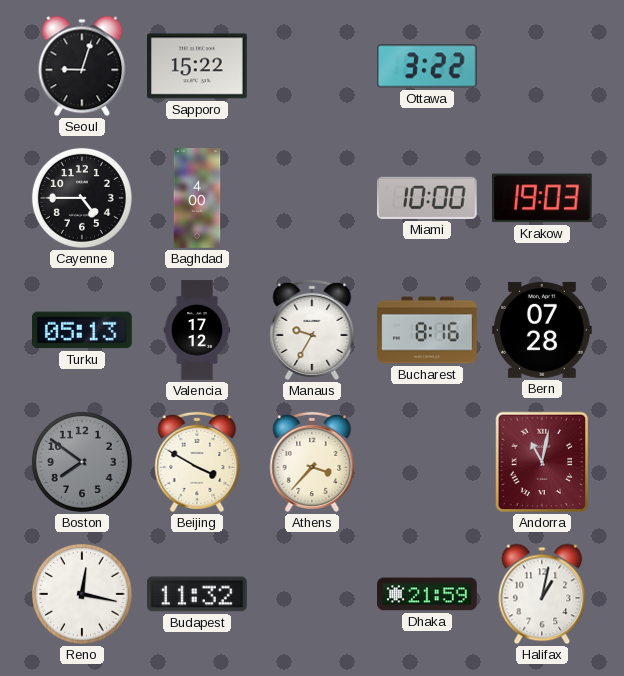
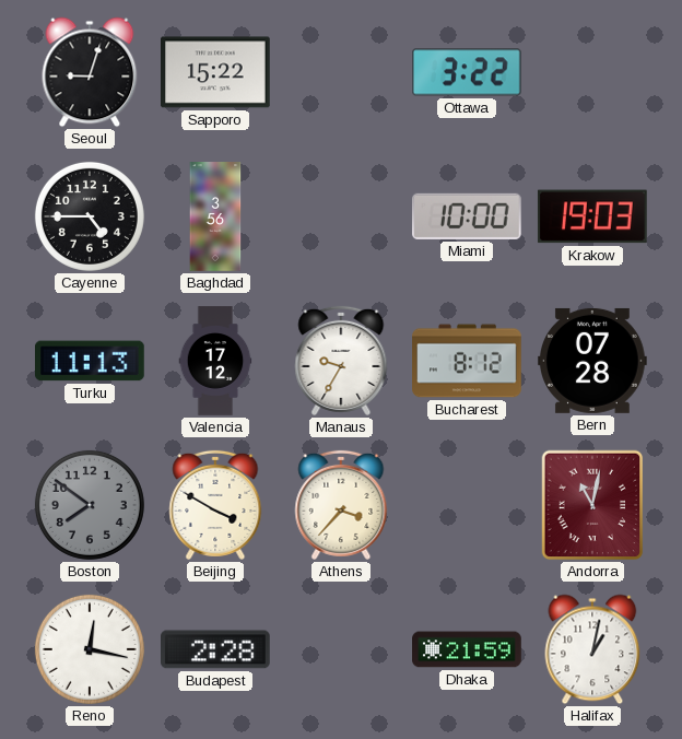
Baghdad: 4:00 -> 3:56
Turku: 05:13 -> 11:13
Bucharest: 8:16 -> 8:12
Budapest: 11:32 -> 2:28
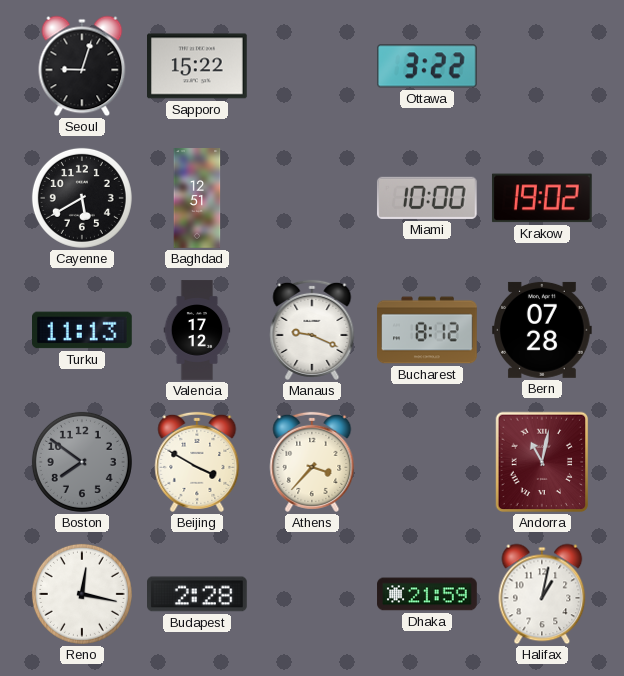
Cayenne: 4:45 -> 5:40
Baghdad: 3:56 -> 12:51
Krakow: 19:03 -> 19:02
Manaus: 9:35 -> 9:19
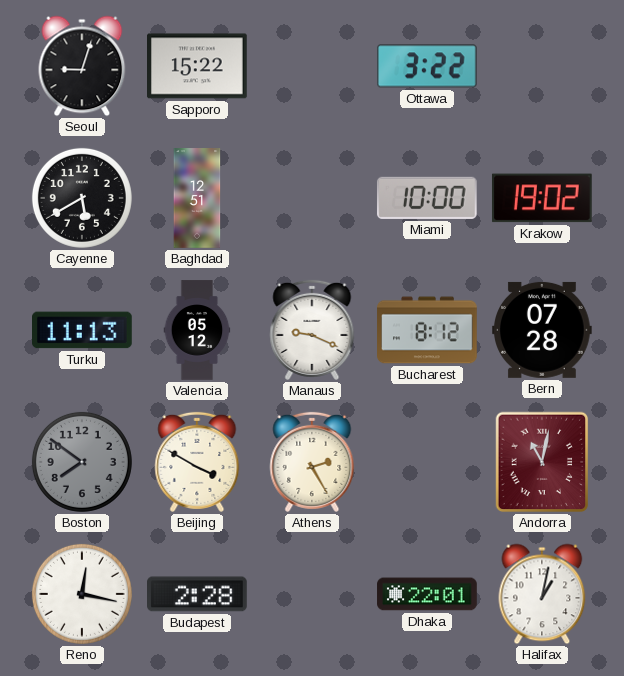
Valencia: 17:12 -> 05:12
Athens: 3:37 -> 2:25
Dhaka: 21:59 -> 22:01
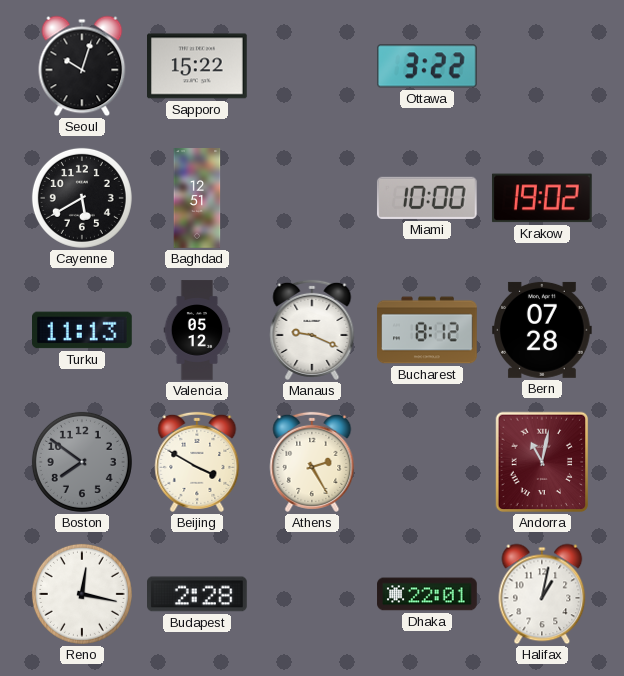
Seoul: 9:03 -> 10:03
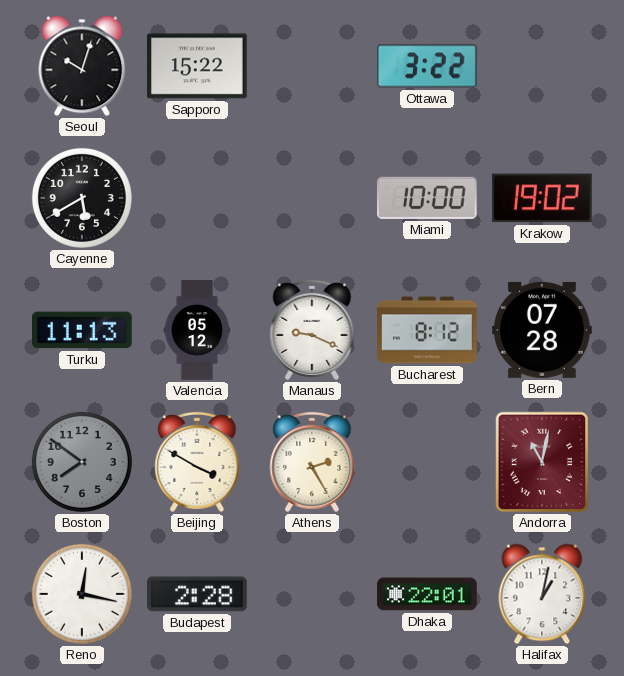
Baghdad: 12:51 -> none
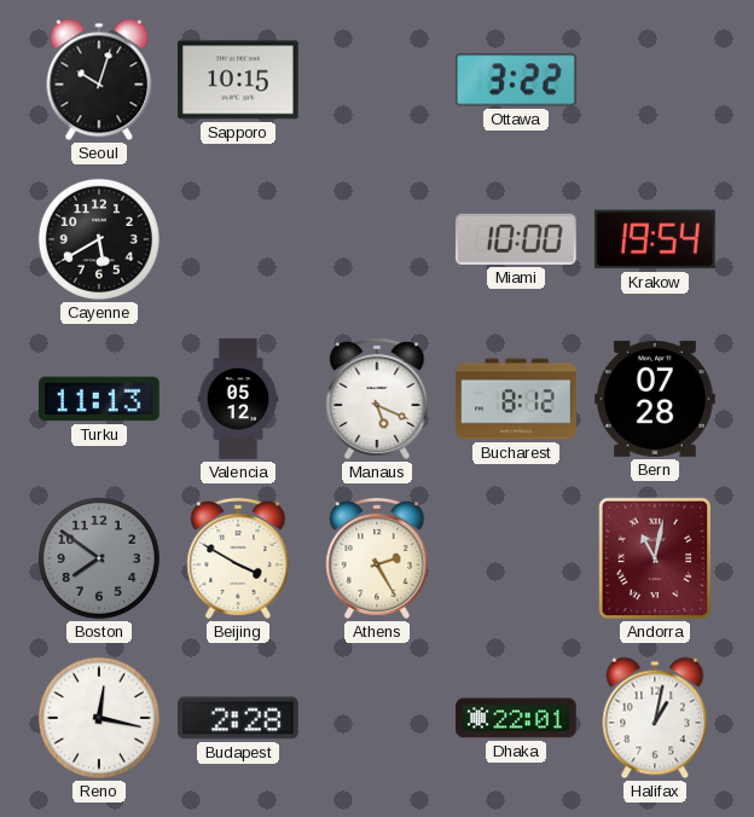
Sapporo: 15:22 -> 10:15
Krakow: 19:02 -> 19:54
Manaus: 9:19 -> 5:19
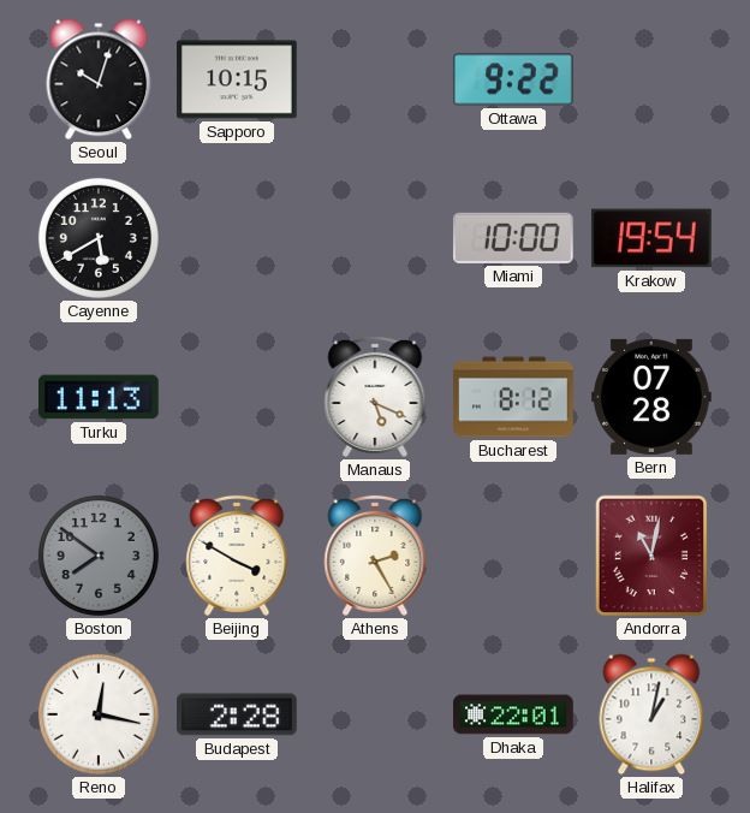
Ottawa: 3:22 -> 9:22
Valencia: 05:12 -> none
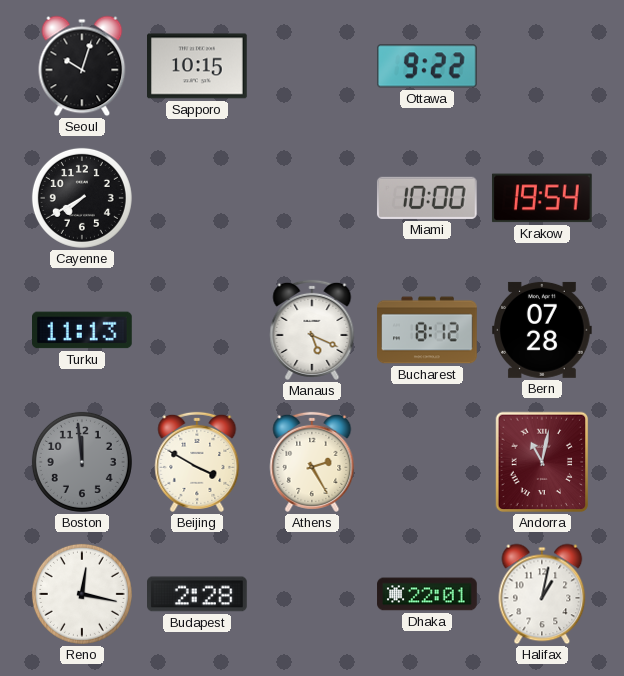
Cayenne: 5:40 -> 7:40
Boston: 7:51 -> 11:59
